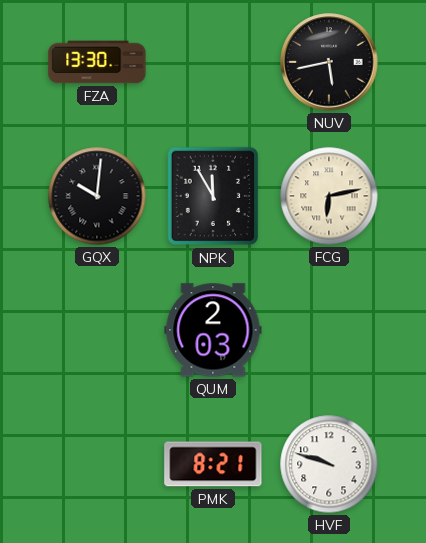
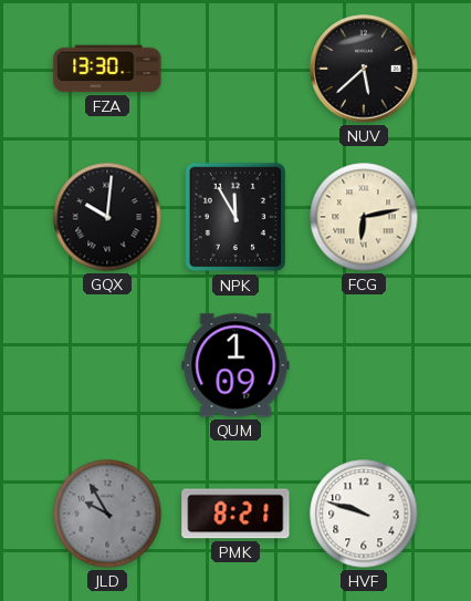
NUV: 5:43 -> 5:38
QUM: 2:03 -> 1:09
JLD: none -> 9:55
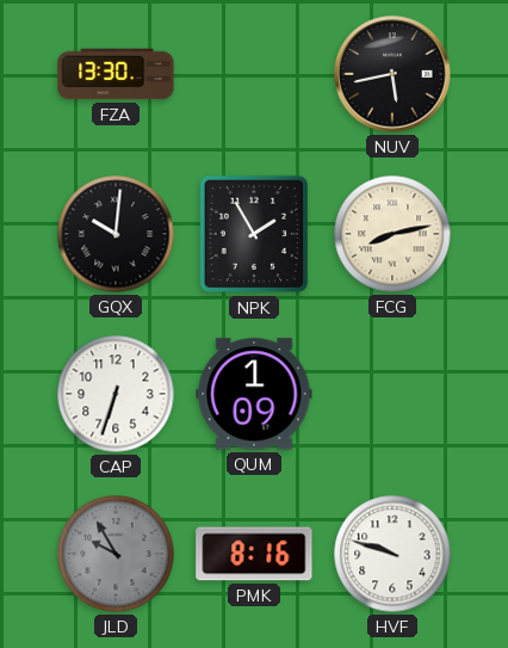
NUV: 5:38 -> 5:43
NPK: 11:55 -> 1:55
FCG: 6:13 -> 8:13
CAP: none -> 6:33
PMK: 8:21 -> 8:16
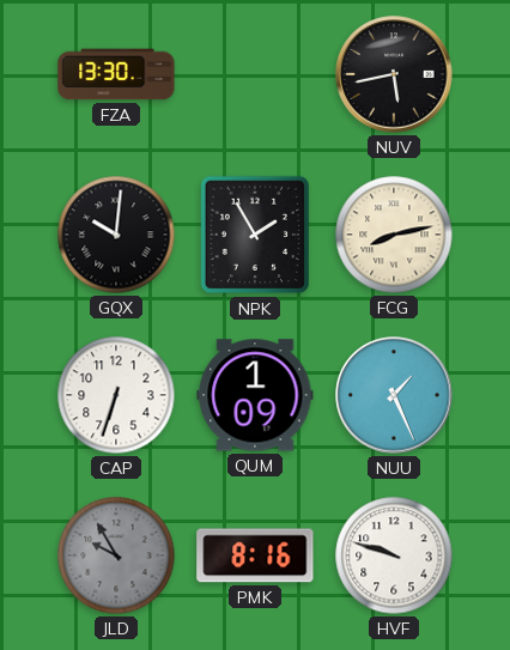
NUU: none -> 1:26
